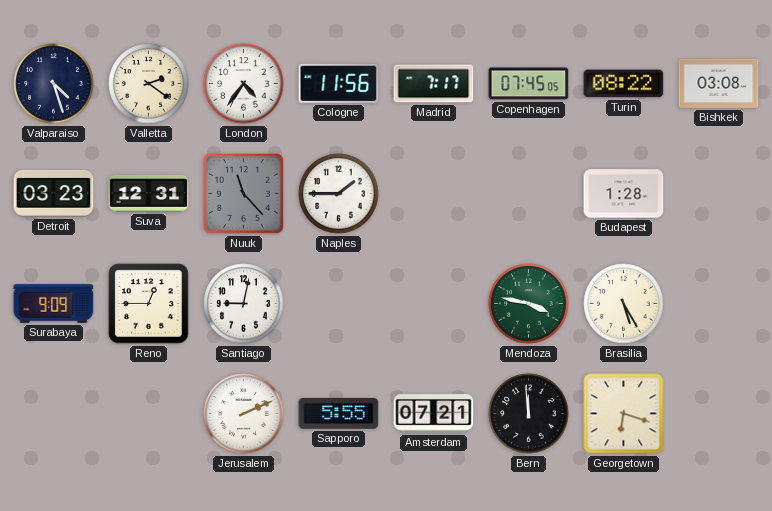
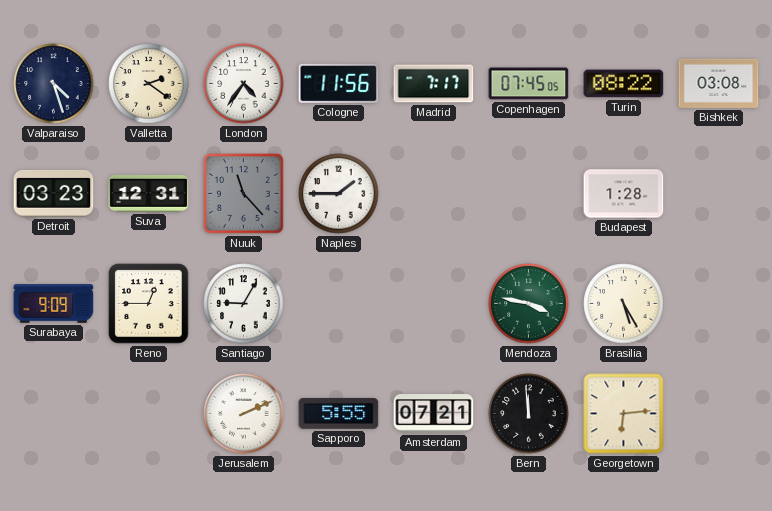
Santiago: 9:02 -> 9:05
Georgetown: 6:18 -> 6:14
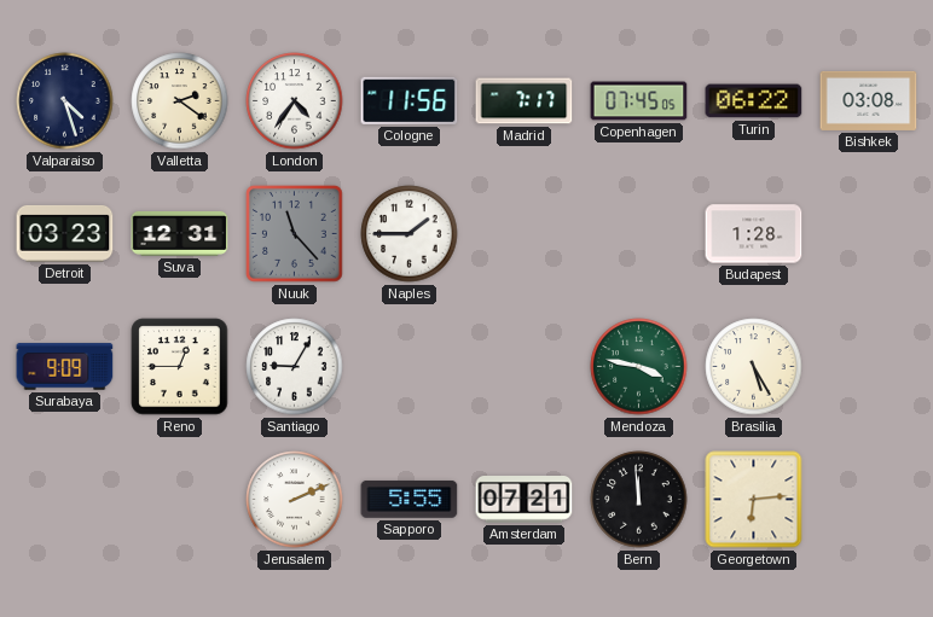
Turin: 08:22 -> 06:22
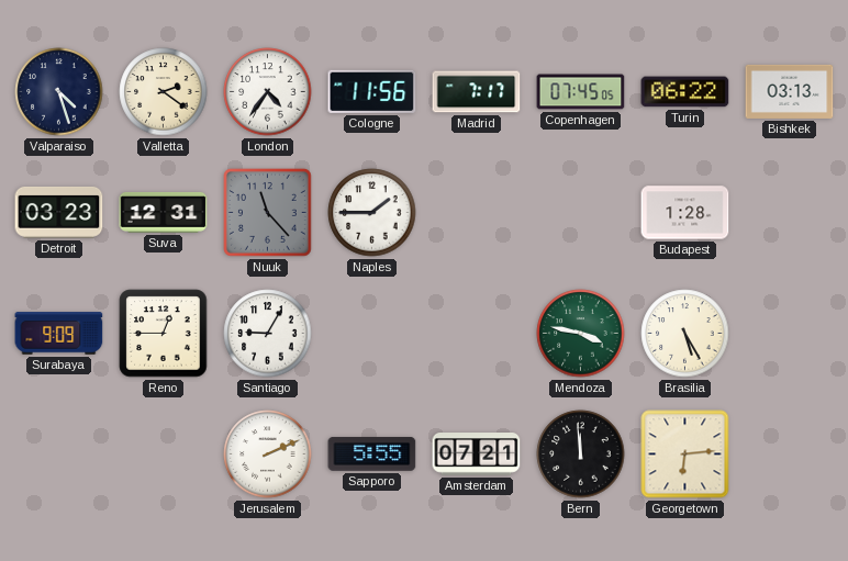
Bishkek: 03:08 -> 03:13
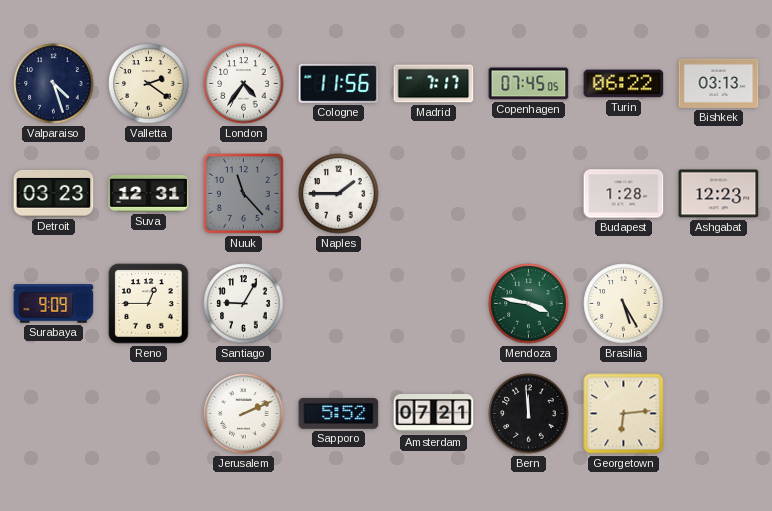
Ashgabat: none -> 12:23
Sapporo: 5:55 -> 5:52
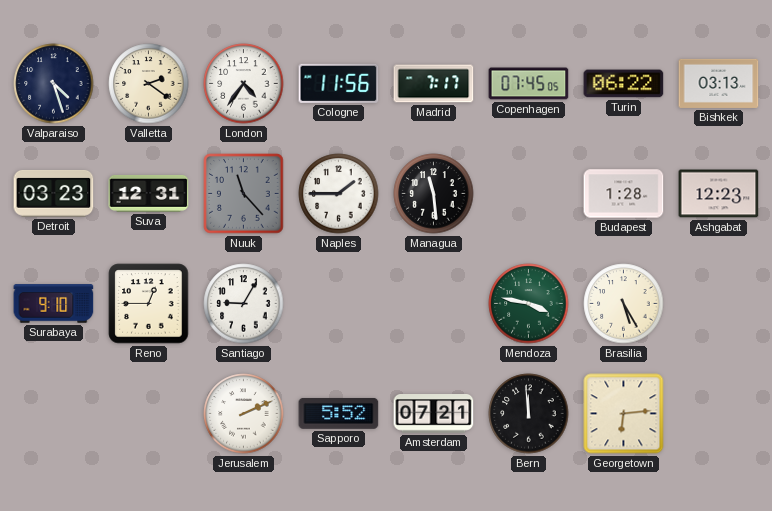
Managua: none -> 11:29
Surabaya: 9:09 -> 9:10
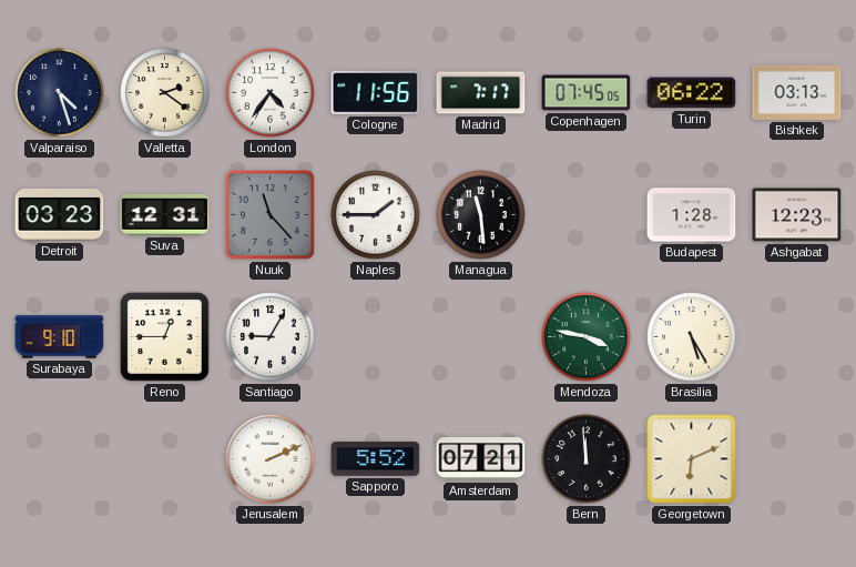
Georgetown: 6:14 -> 6:11
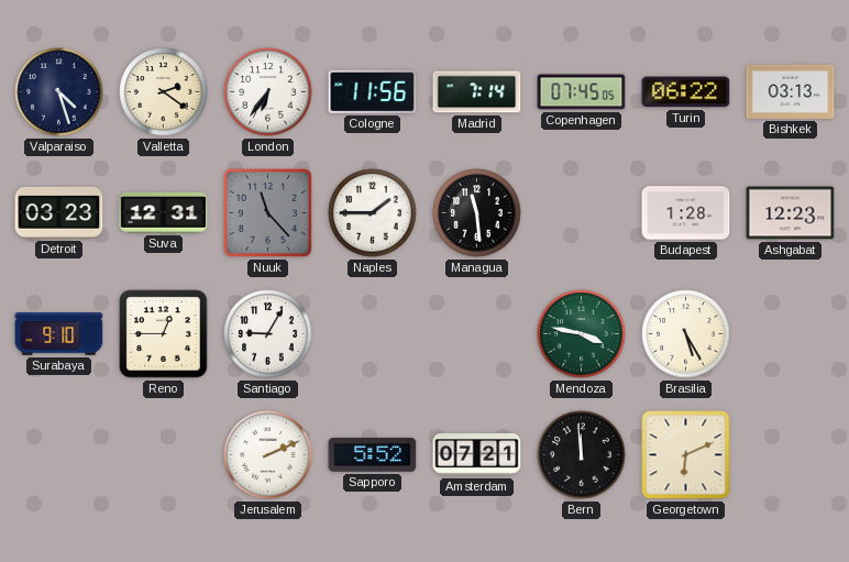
London: 4:36 -> 6:36
Madrid: 7:17 -> 7:14
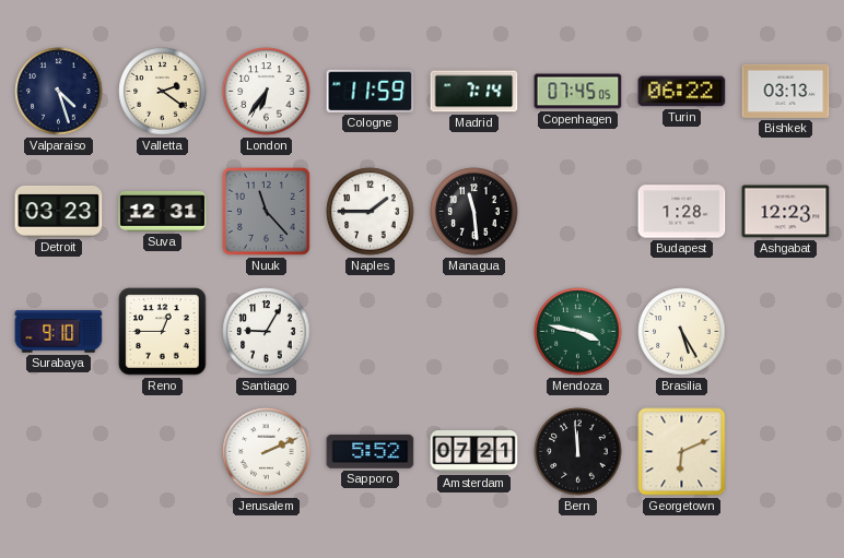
Cologne: 11:56 -> 11:59
